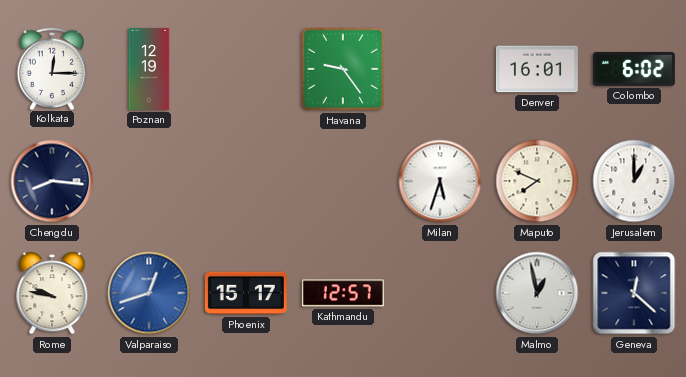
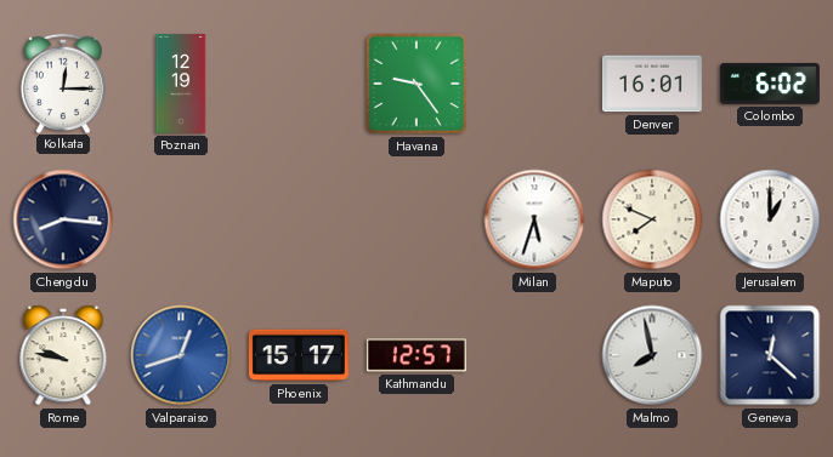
Malmo: 12:58 -> 7:58
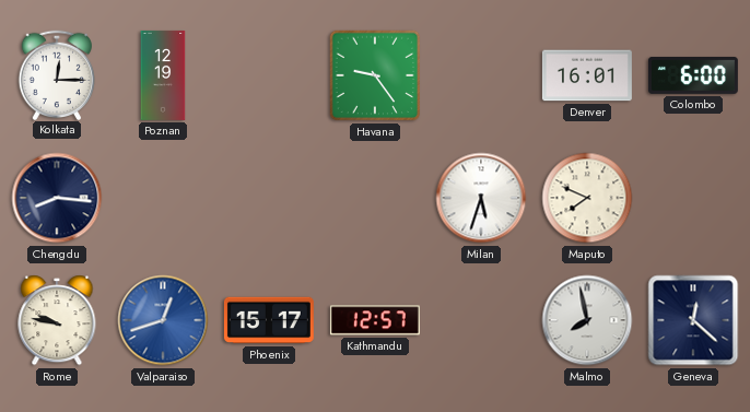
Colombo: 6:02 -> 6:00
Jerusalem: 1:00 -> none
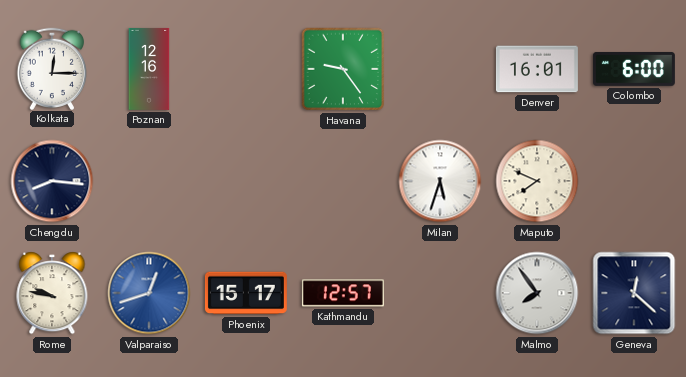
Poznan: 12:19 -> 12:16
Malmo: 7:58 -> 7:54
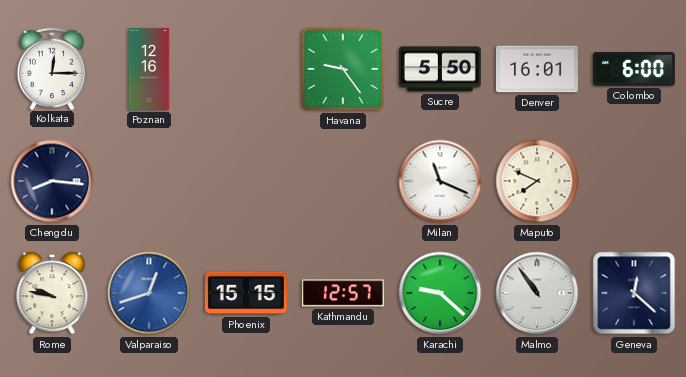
Sucre: none -> 5:50
Milan: 5:33 -> 11:19
Phoenix: 15:17 -> 15:15
Karachi: none -> 9:22
Malmo: 7:54 -> 10:54
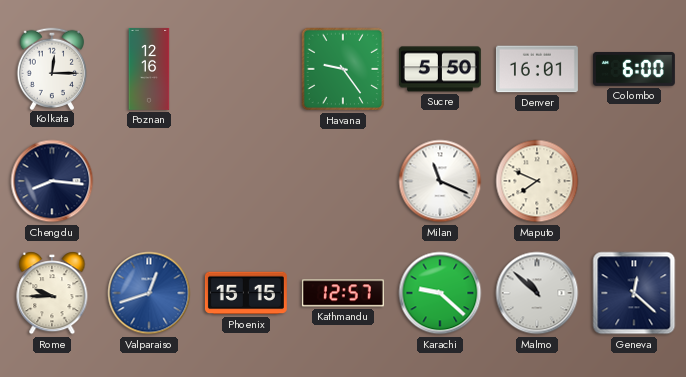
Rome: 9:47 -> 9:45
Malmo: 10:54 -> 10:52
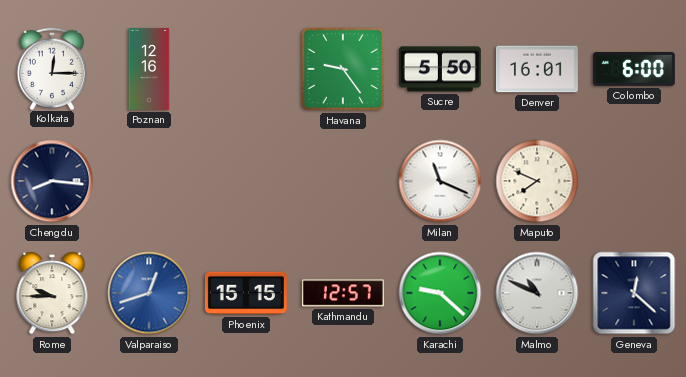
Malmo: 10:52 -> 10:49
